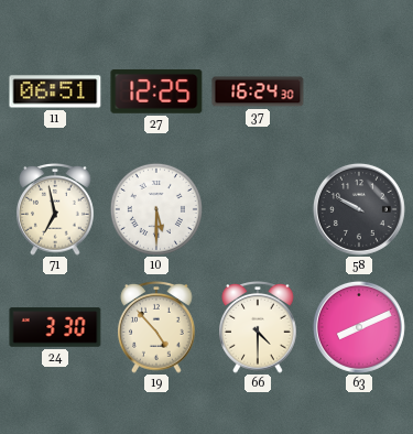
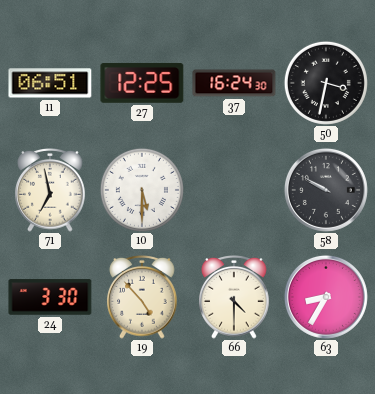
50: none -> 3:32
63: 8:11 -> 8:35
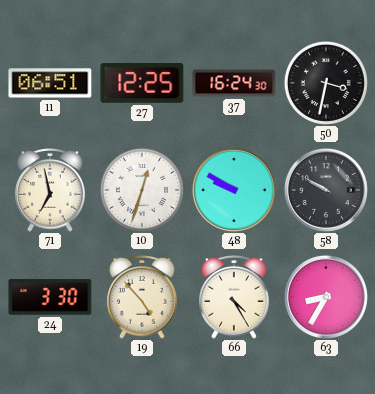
10: 5:30 -> 12:33
48: none -> 9:50
66: 4:30 -> 4:25
